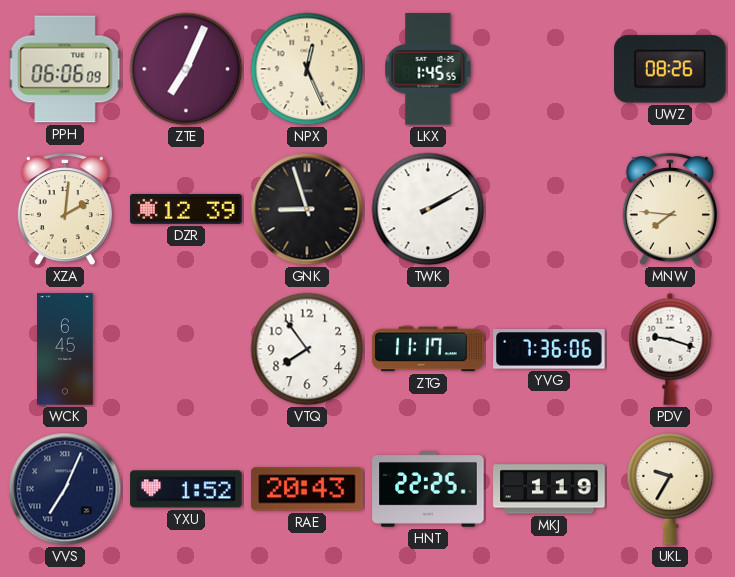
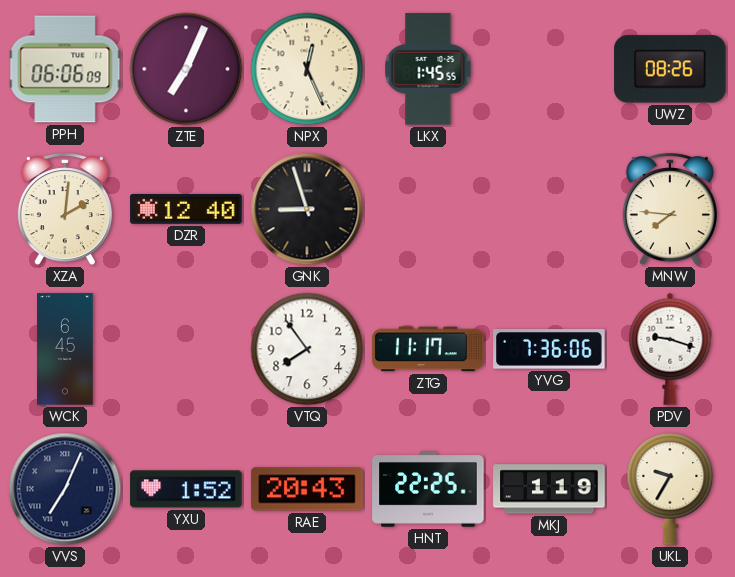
DZR: 12:39 -> 12:40
TWK: 2:10 -> none
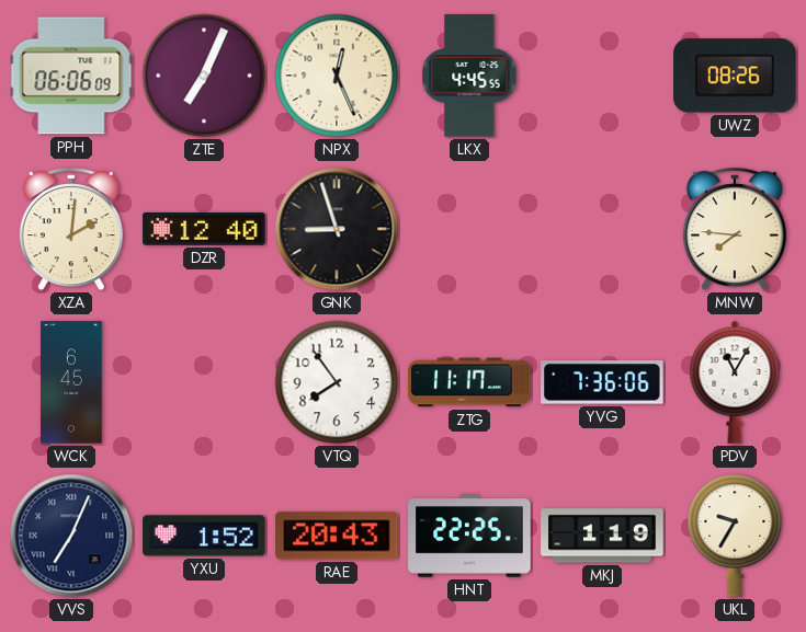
LKX: 1:45 -> 4:45
PDV: 9:18 -> 11:05
